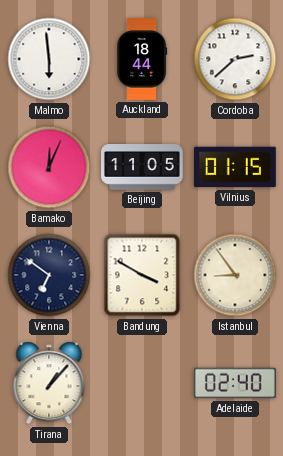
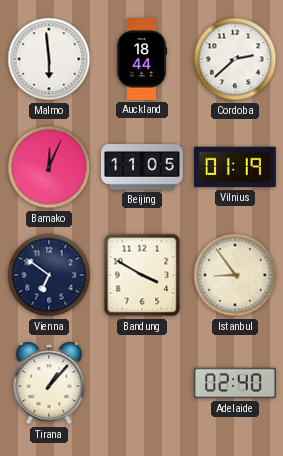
Vilnius: 01:15 -> 01:19
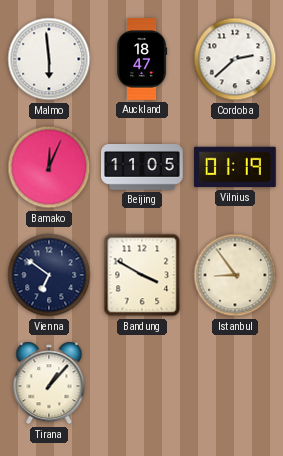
Auckland: 18:44 -> 18:47
Adelaide: 02:40 -> none
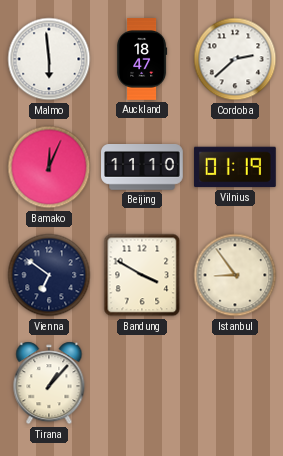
Beijing: 11:05 -> 11:10
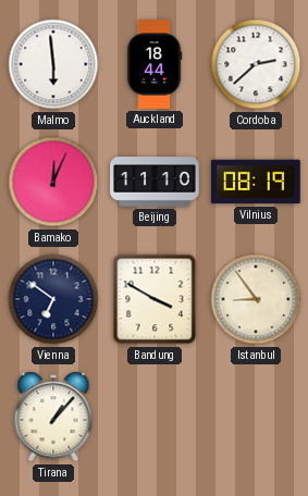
Auckland: 18:47 -> 18:44
Vilnius: 01:19 -> 08:19
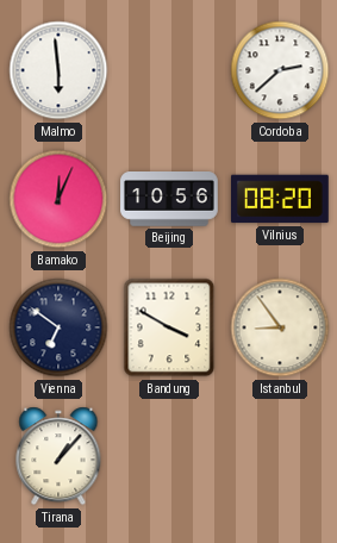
Auckland: 18:44 -> none
Beijing: 11:10 -> 10:56
Vilnius: 08:19 -> 08:20
